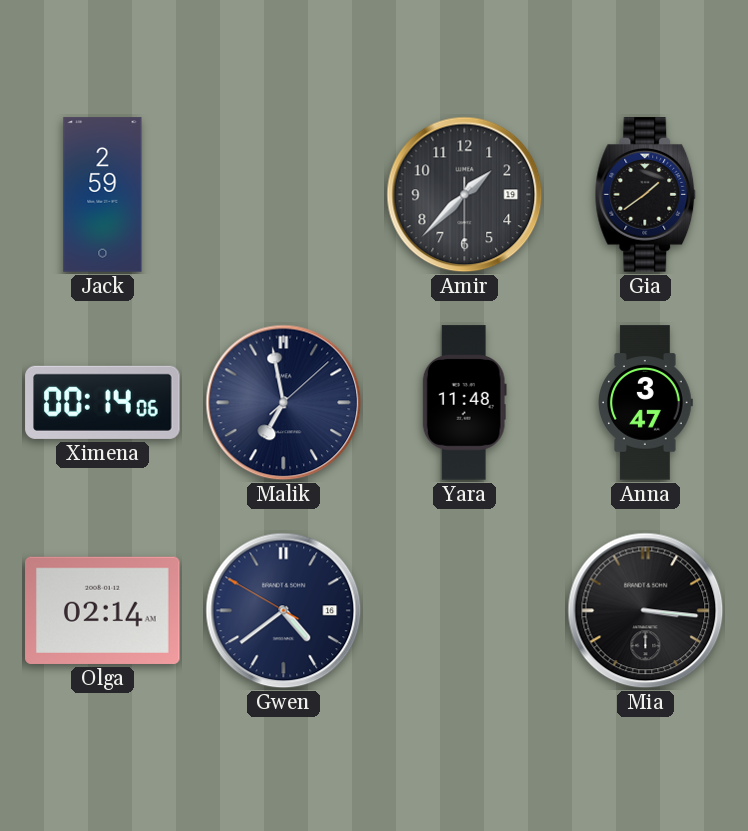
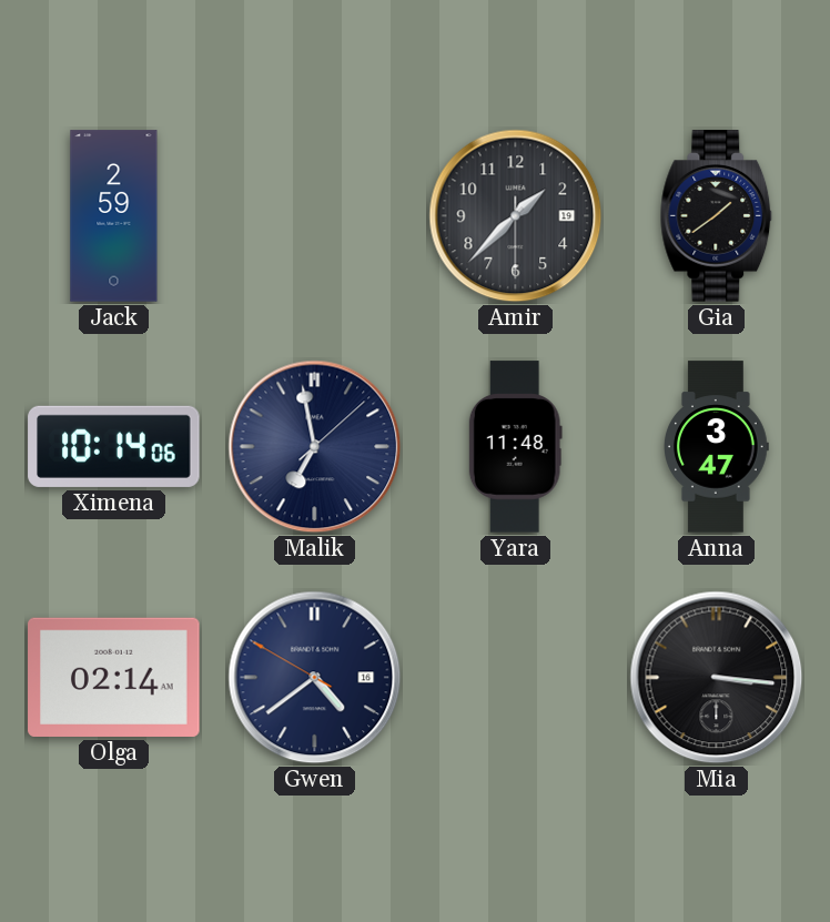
Ximena: 00:14 -> 10:14
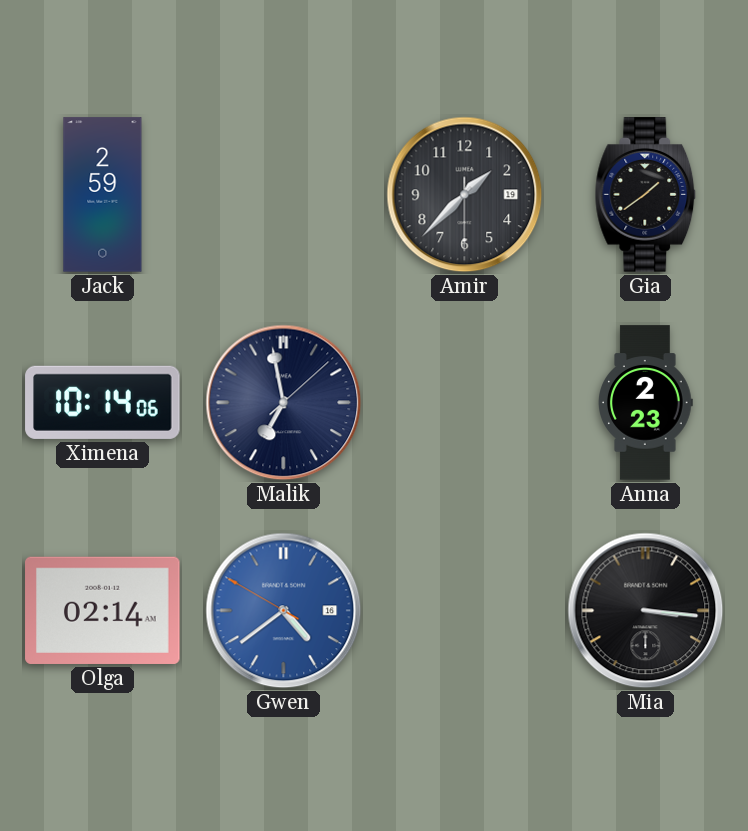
Yara: 11:48 -> none
Anna: 3:47 -> 2:23
Gwen dial: navy -> blue
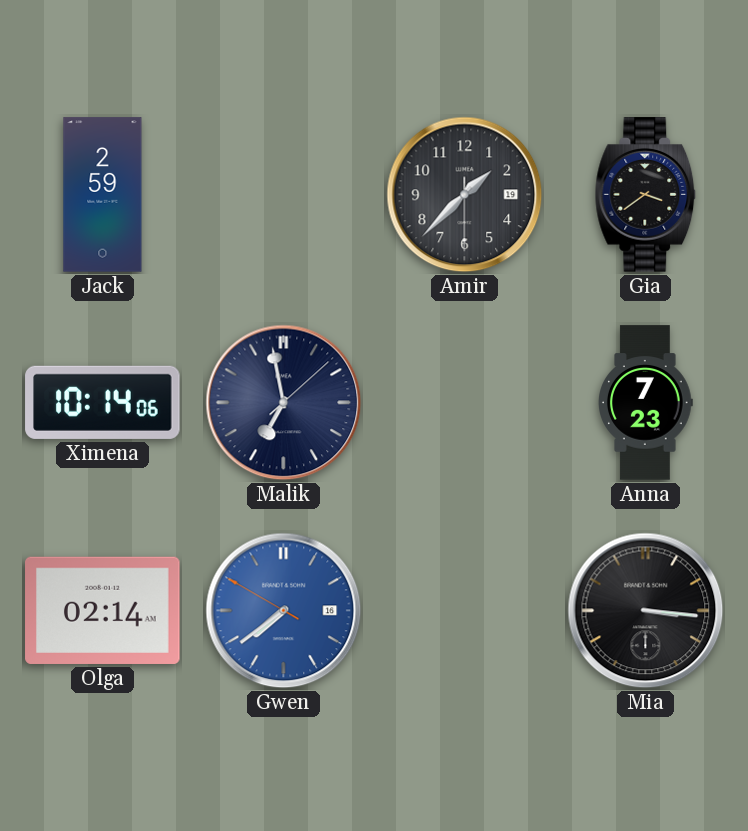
Gia: 1:39 -> 3:39
Anna: 2:23 -> 7:23
Gwen: 4:38 -> 7:38
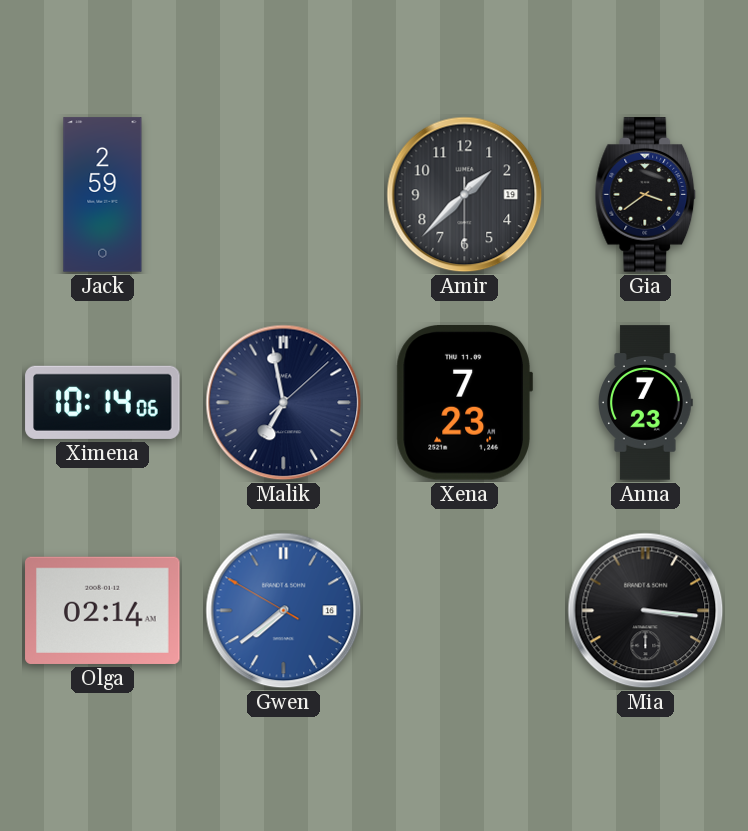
Xena: none -> 7:23
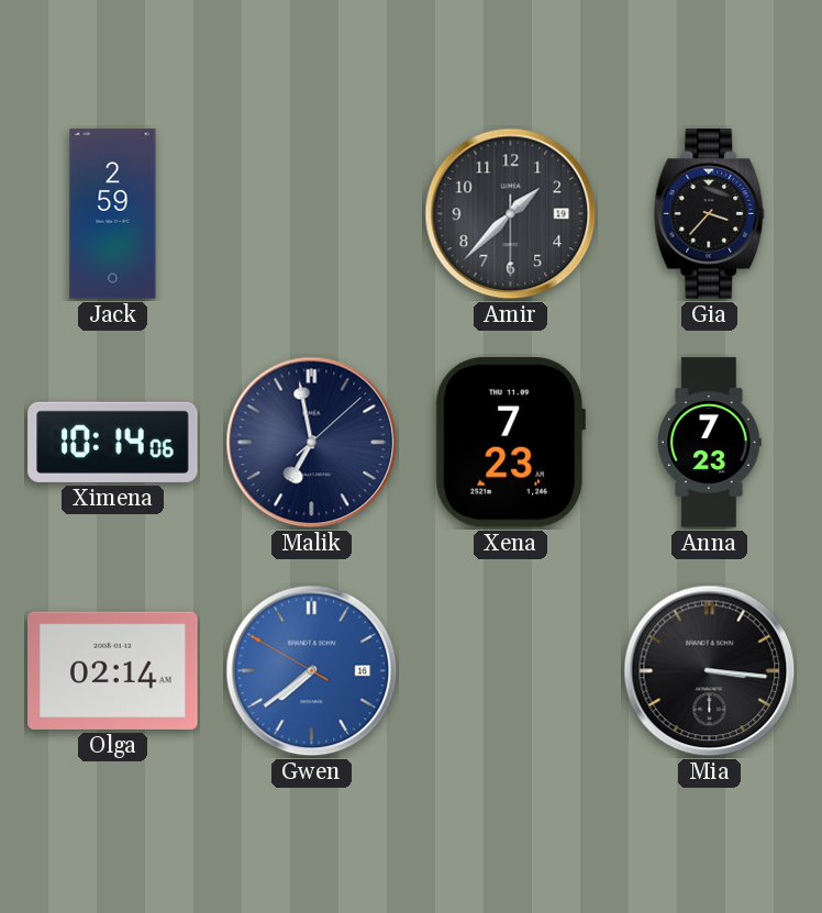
Gia: 3:39 -> 3:37
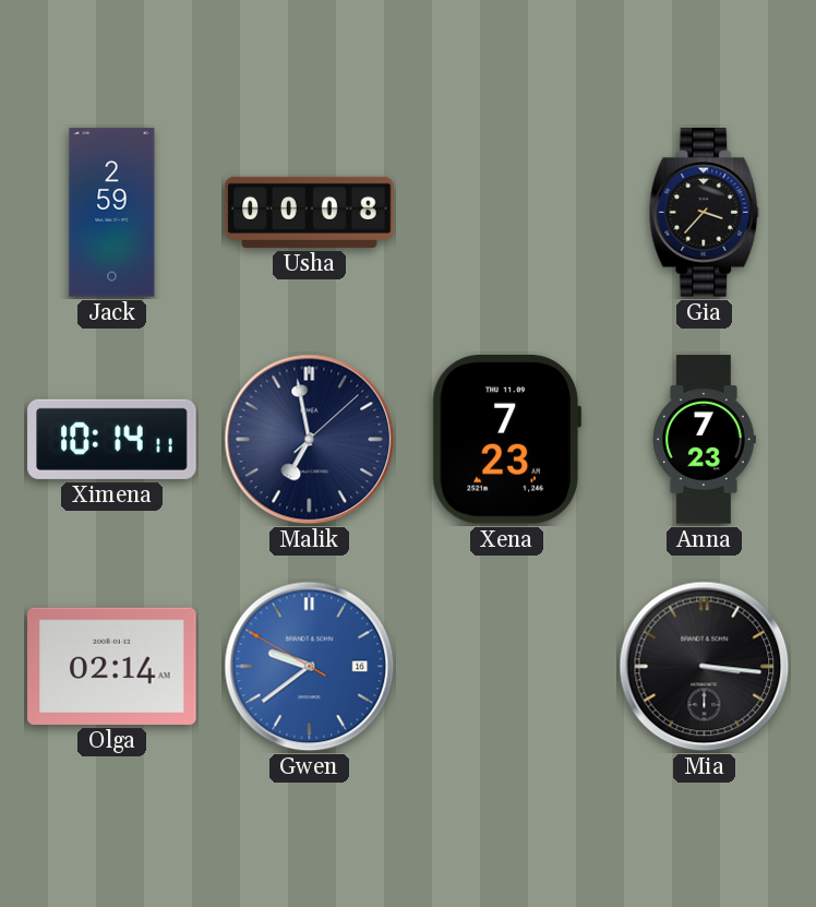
Usha: none -> 00:08
Amir: 1:37 -> none
Ximena: 10:14:06 -> 10:14:11
Gwen: 7:38 -> 9:38
